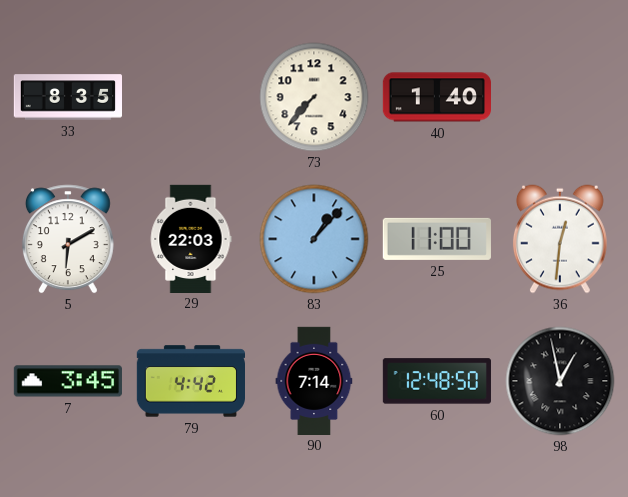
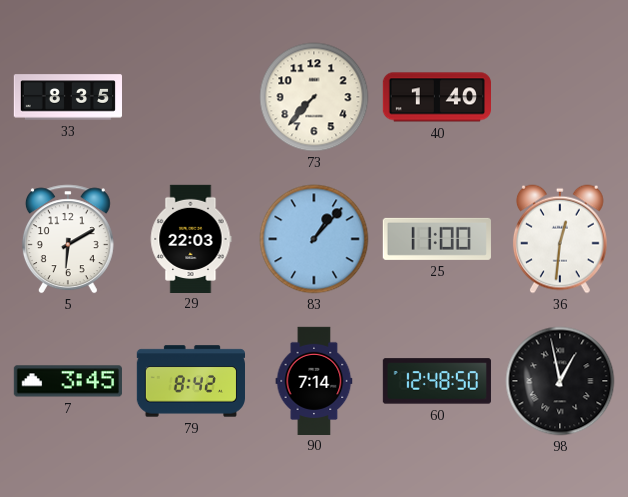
79: 4:42 -> 8:42
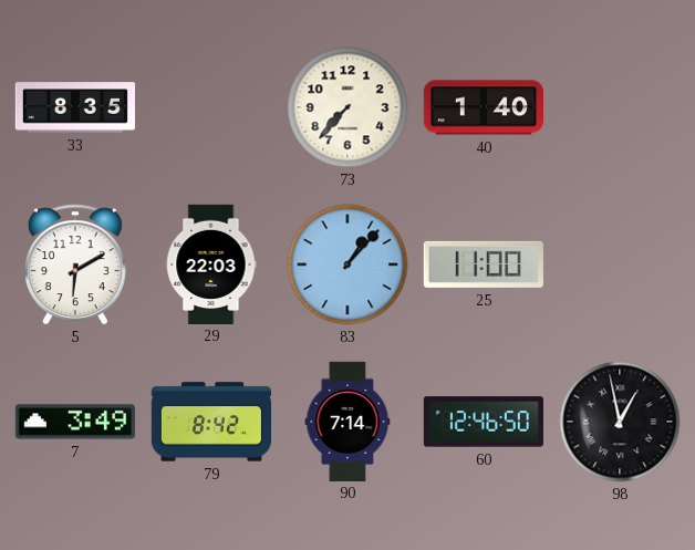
36: 12:31 -> none
7: 3:45 -> 3:49
60: 12:48 -> 12:46
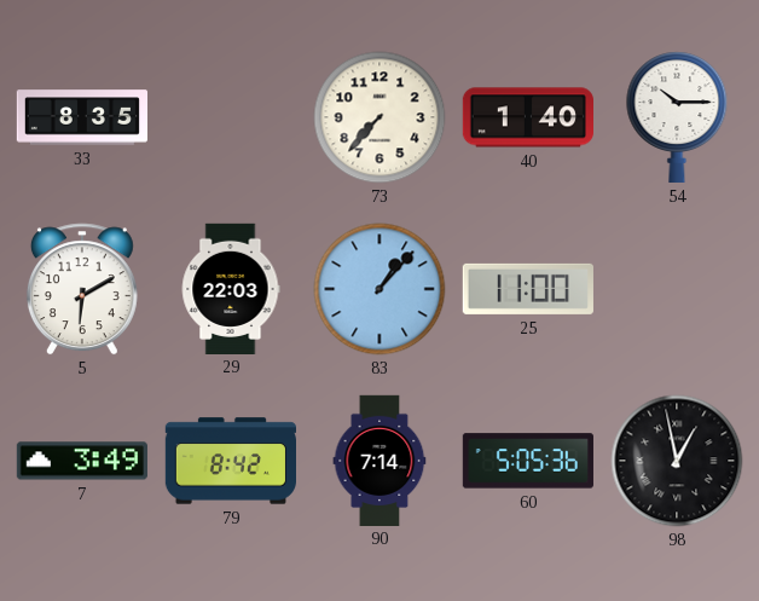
54: none -> 10:15
60: 12:46 -> 5:05
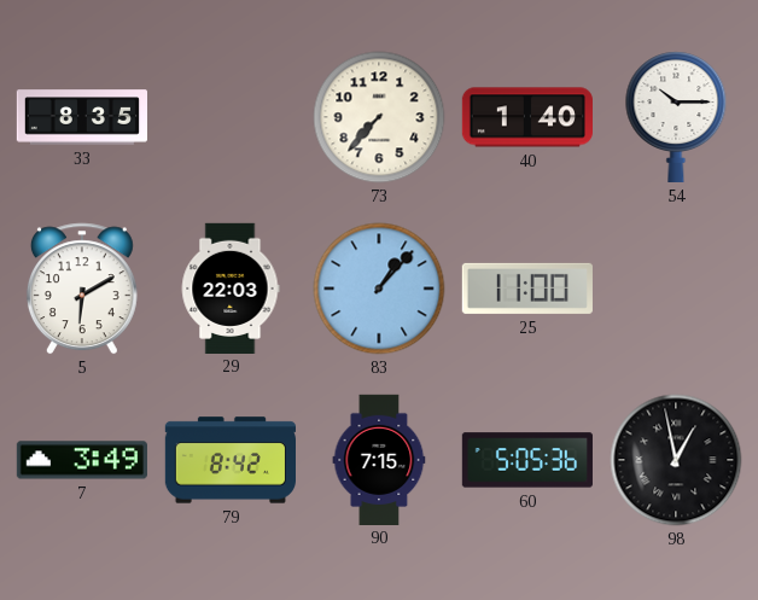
90: 7:14 -> 7:15
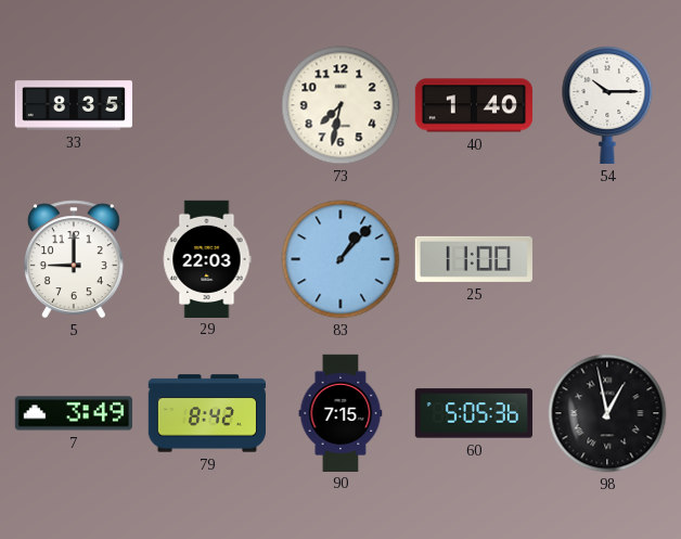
73: 7:37 -> 7:32
5: 6:10 -> 9:00
